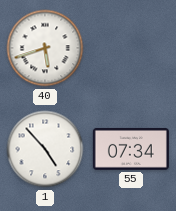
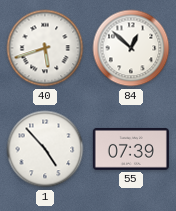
84: none -> 12:52
55: 07:34 -> 07:39
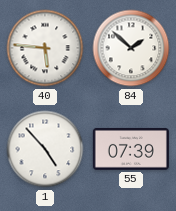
40: 5:42 -> 5:46
84: 12:52 -> 1:52
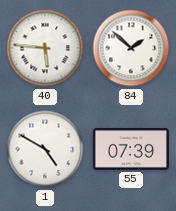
1: 4:53 -> 4:50
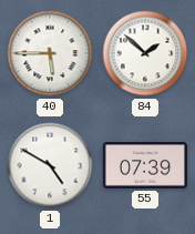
40: 5:46 -> 5:45
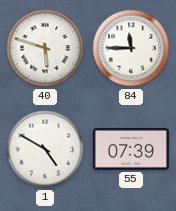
40: 5:45 -> 5:48
84: 1:52 -> 11:45
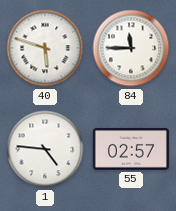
1: 4:50 -> 4:46
55: 07:39 -> 02:57
